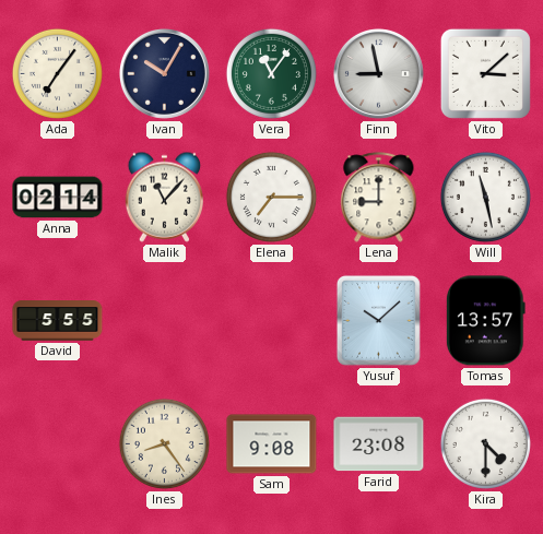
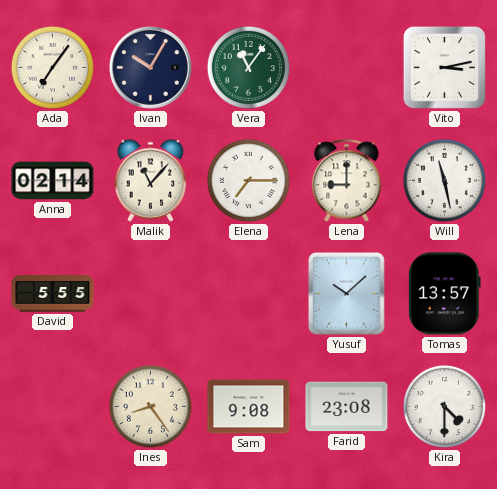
Finn: 8:58 -> none
Vito: 3:08 -> 3:13
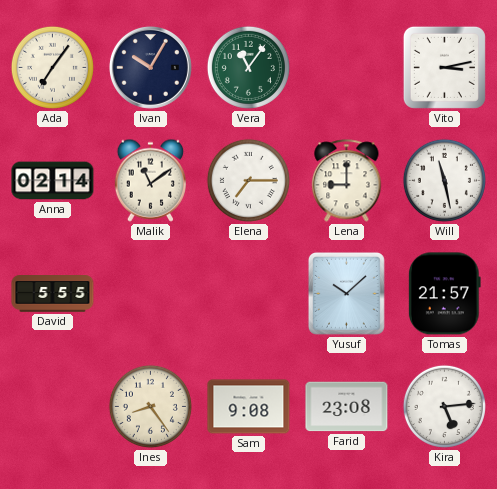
Malik: 11:07 -> 11:09
Tomas: 13:57 -> 21:57
Kira: 4:30 -> 5:14
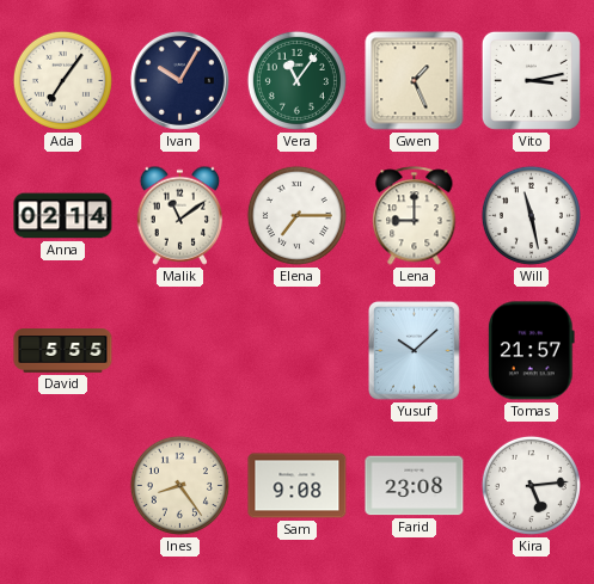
Gwen: none -> 1:26
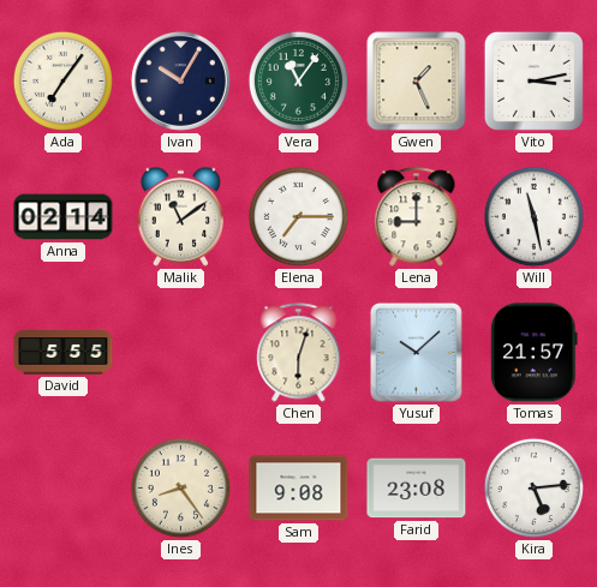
Chen: none -> 6:03
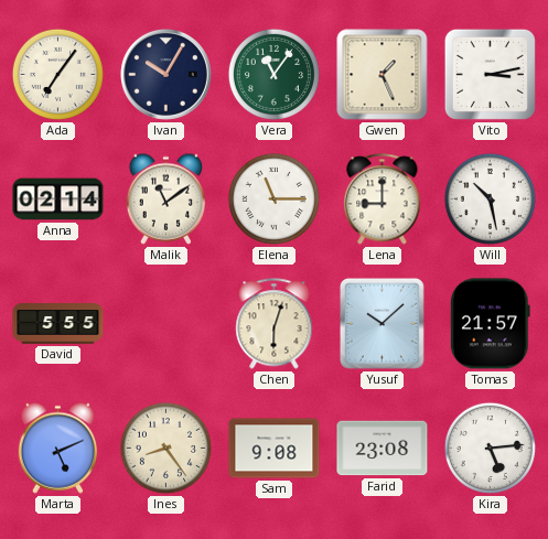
Elena: 7:15 -> 11:15
Will: 11:28 -> 10:28
Marta: none -> 5:11
